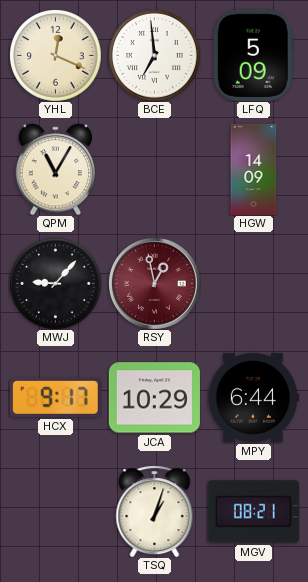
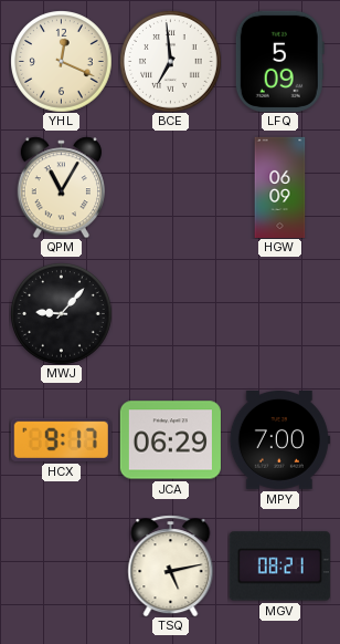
HGW: 14:09 -> 06:09
RSY: 12:58 -> none
JCA: 10:29 -> 06:29
MPY: 6:44 -> 7:00
TSQ: 1:03 -> 5:13
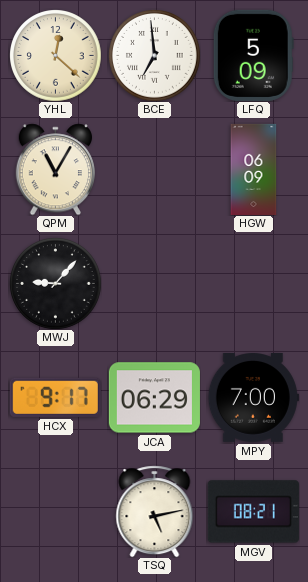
YHL: 12:19 -> 12:22
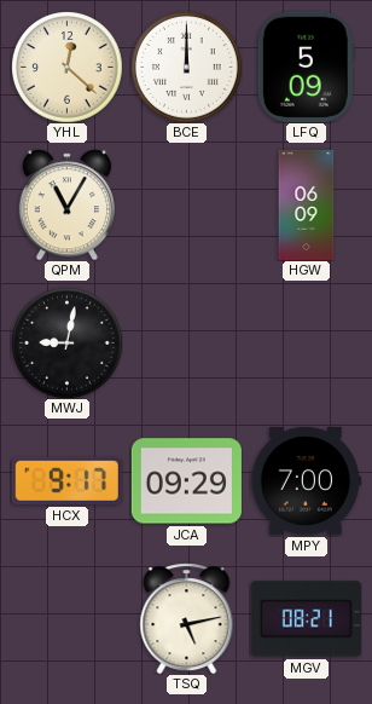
BCE: 6:59 -> 12:00
MWJ: 9:07 -> 9:02
JCA: 06:29 -> 09:29
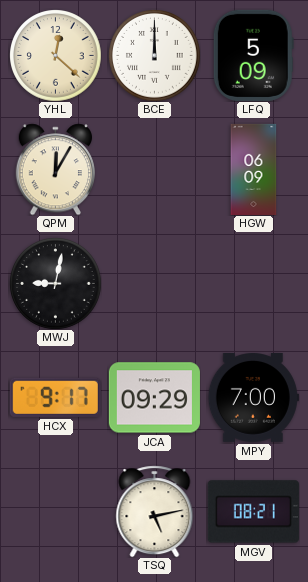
QPM: 11:05 -> 12:05
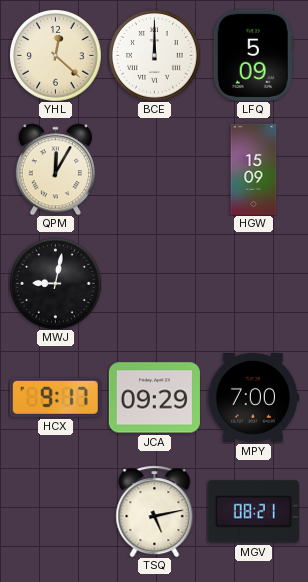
HGW: 06:09 -> 15:09
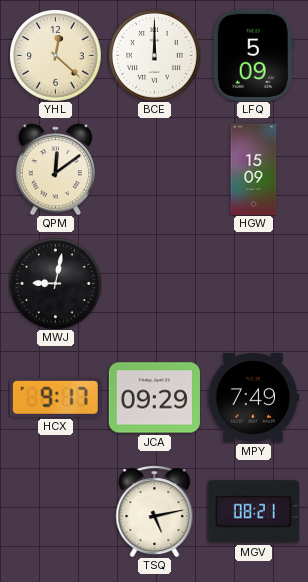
QPM: 12:05 -> 12:09
MPY: 7:00 -> 7:49
